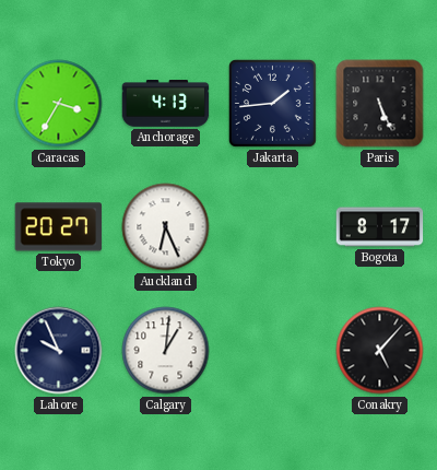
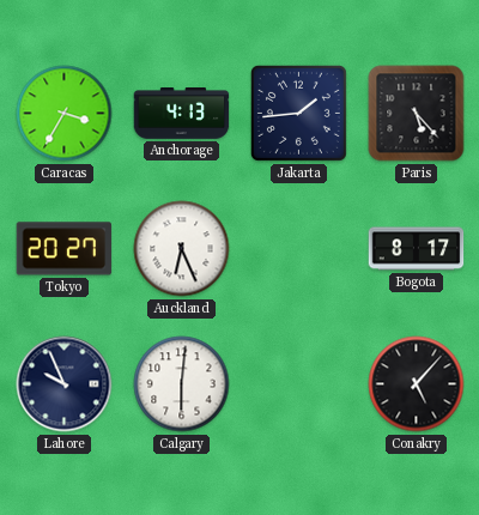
Paris: 5:26 -> 5:23
Calgary: 1:01 -> 6:01
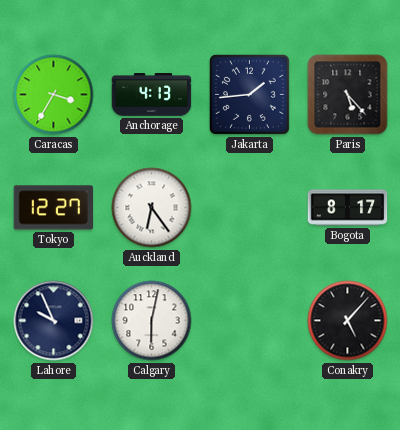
Tokyo: 20:27 -> 12:27
Auckland: 6:26 -> 6:24
Calgary: 6:01 -> 6:02
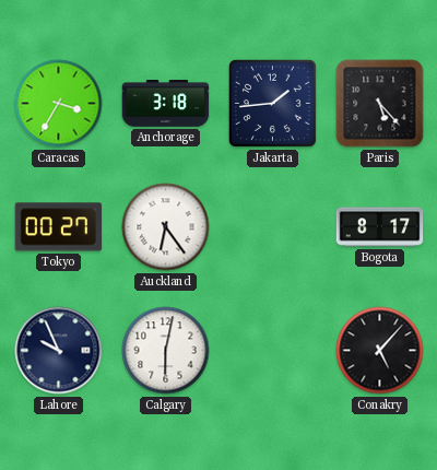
Anchorage: 4:13 -> 3:18
Tokyo: 12:27 -> 00:27
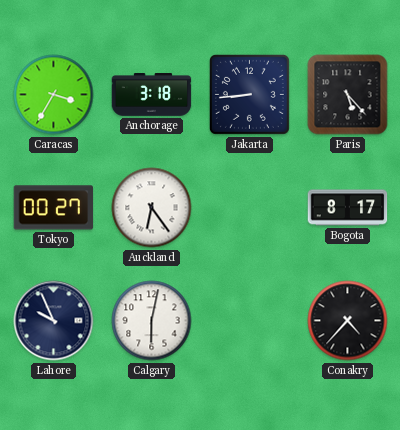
Jakarta: 1:44 -> 8:44
Conakry: 5:07 -> 4:37
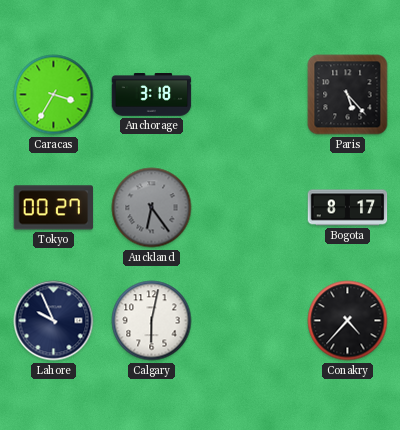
Jakarta: 8:44 -> none
Auckland dial: white -> grey
